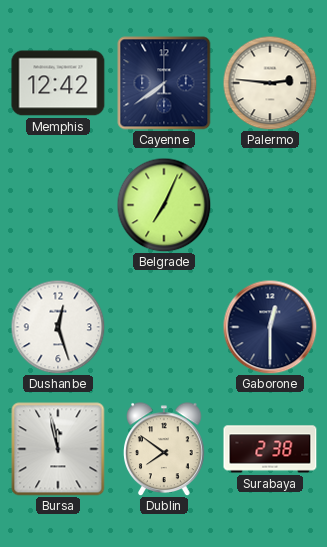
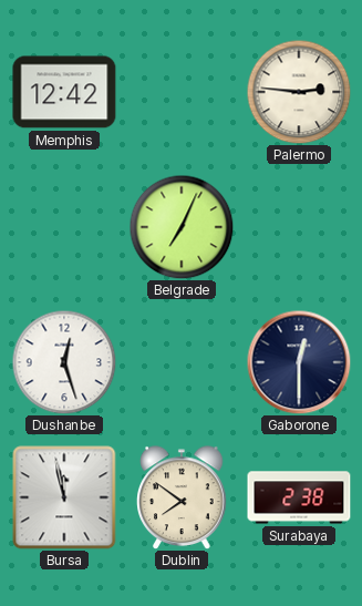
Cayenne: 7:39 -> none
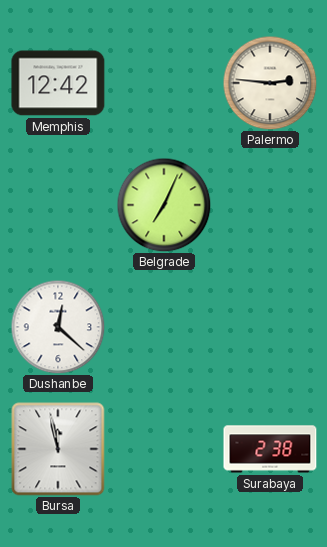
Dushanbe: 12:27 -> 12:22
Gaborone: 12:30 -> none
Dublin: 7:51 -> none
